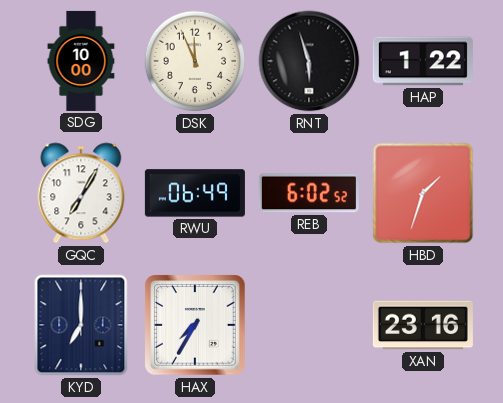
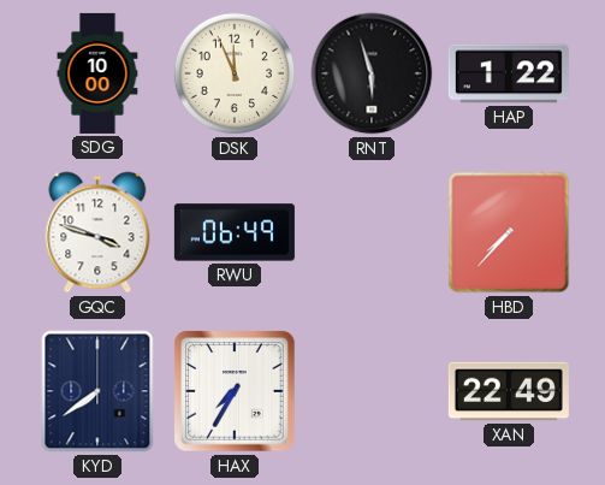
GQC: 7:05 -> 3:48
REB: 6:02 -> none
HBD: 1:33 -> 7:37
KYD: 7:00 -> 7:39
XAN: 23:16 -> 22:49
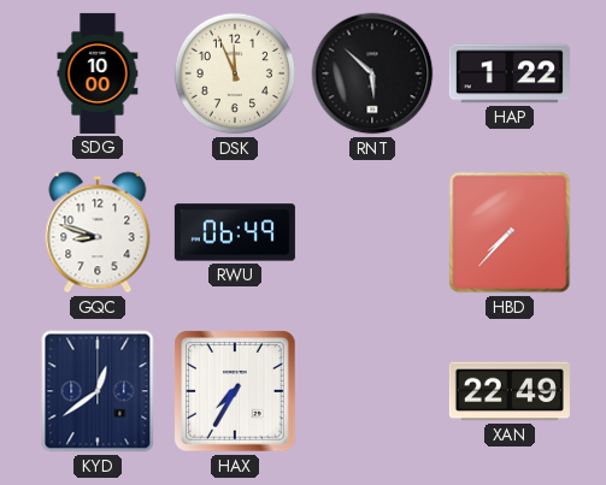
RNT: 5:57 -> 5:52
GQC: 3:48 -> 8:48
KYD: 7:39 -> 12:39
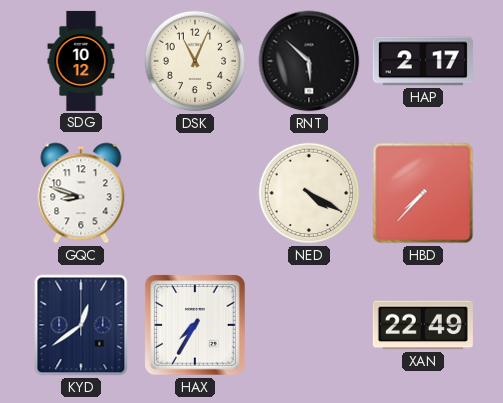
SDG: 10:00 -> 10:12
DSK: 11:56 -> 11:04
HAP: 1:22 -> 2:17
RWU: 06:49 -> none
NED: none -> 4:20
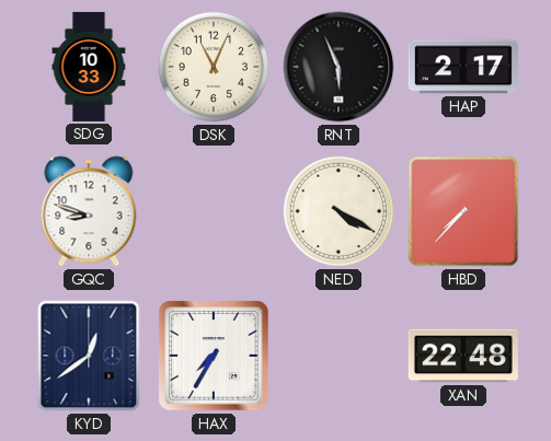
SDG: 10:12 -> 10:33
RNT: 5:52 -> 5:56
XAN: 22:49 -> 22:48
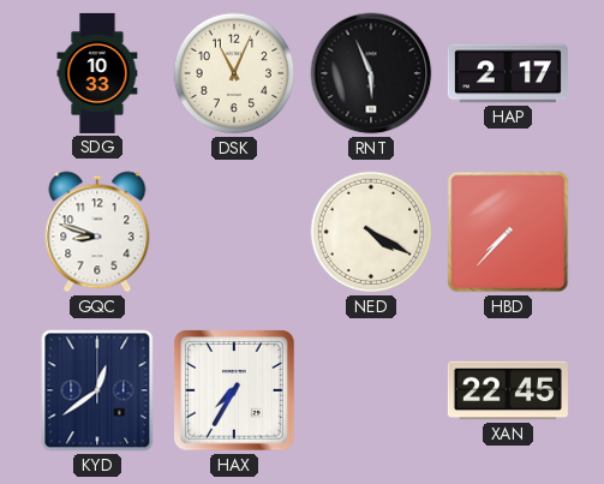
XAN: 22:48 -> 22:45
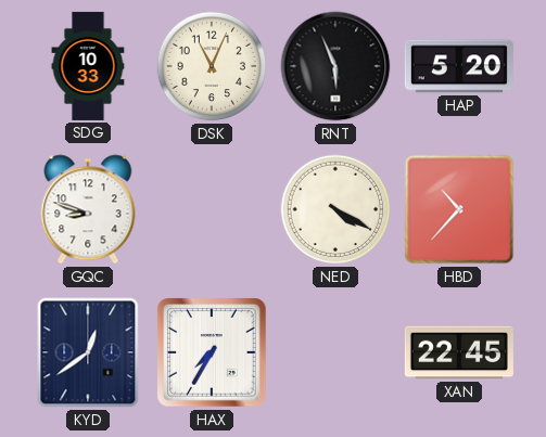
HAP: 2:17 -> 5:20
HBD: 7:37 -> 10:37
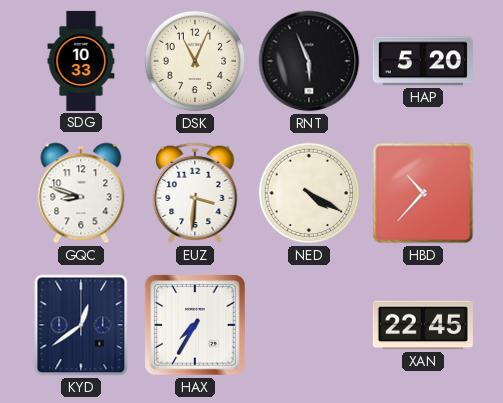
EUZ: none -> 3:31
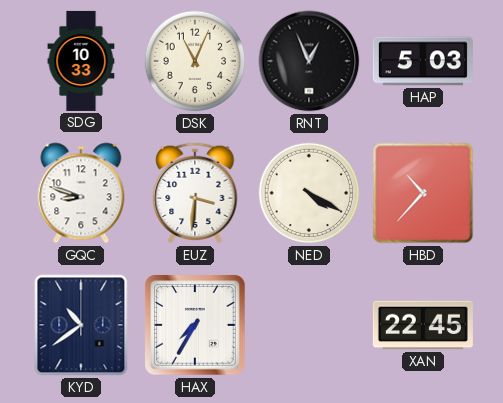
RNT: 5:56 -> 12:56
HAP: 5:20 -> 5:03
KYD: 12:39 -> 10:39
